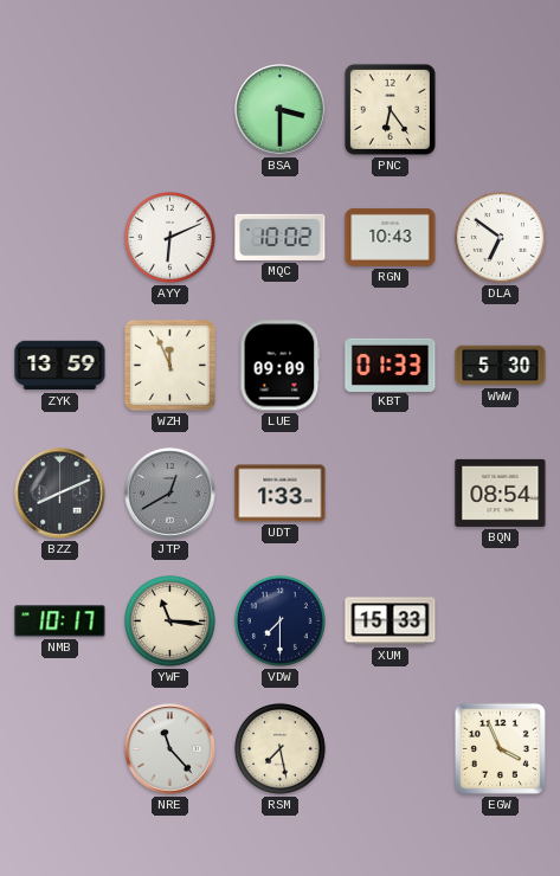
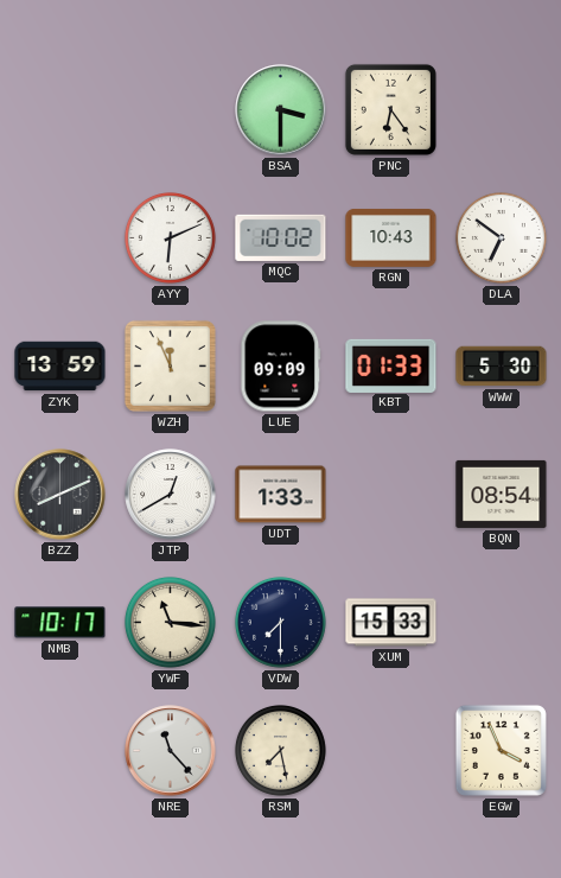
JTP dial: grey -> white
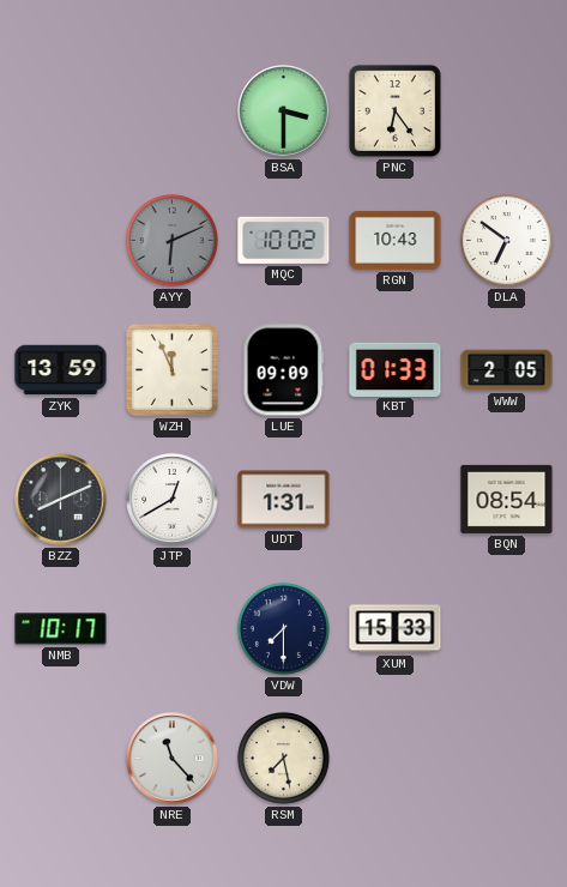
AYY dial: white -> grey
WWW: 5:30 -> 2:05
UDT: 1:33 -> 1:31
YWF: 11:16 -> none
EGW: 3:56 -> none
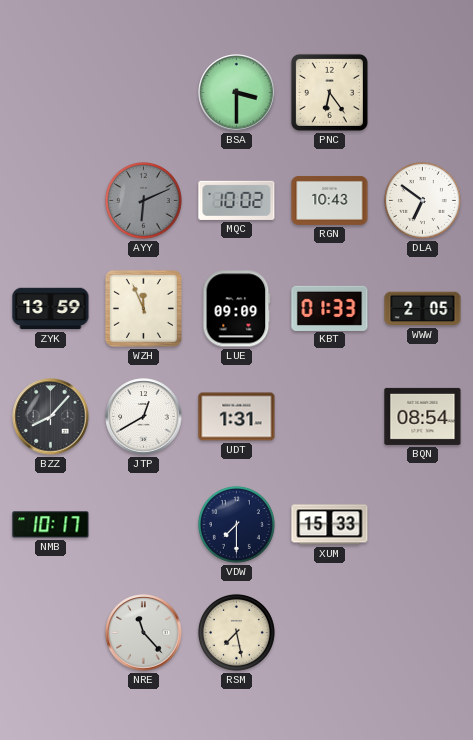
BZZ: 8:11 -> 8:07
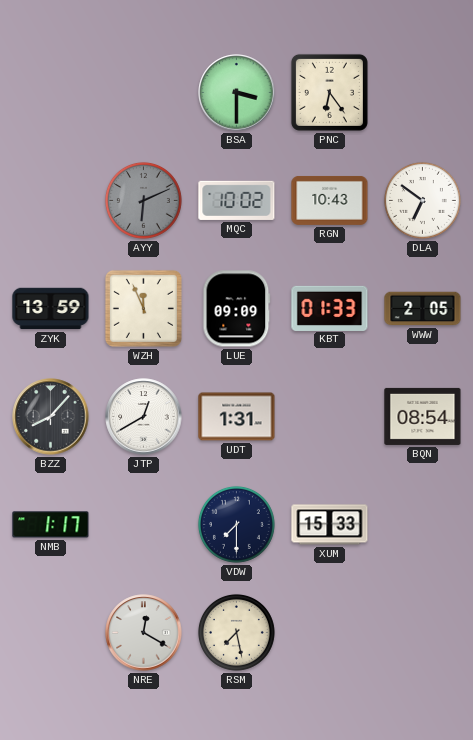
NMB: 10:17 -> 1:17
NRE: 11:23 -> 12:20
